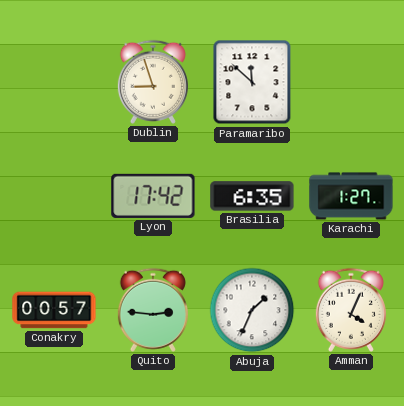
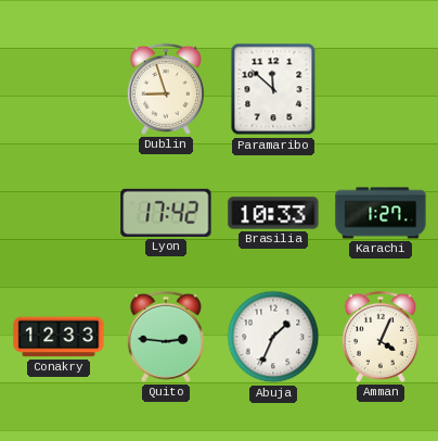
Brasilia: 6:35 -> 10:33
Conakry: 00:57 -> 12:33
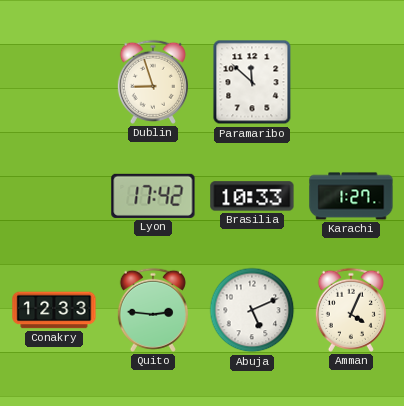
Abuja: 1:34 -> 5:11
